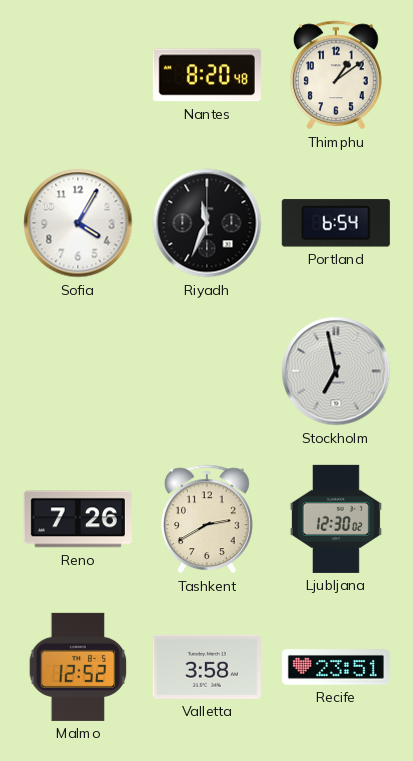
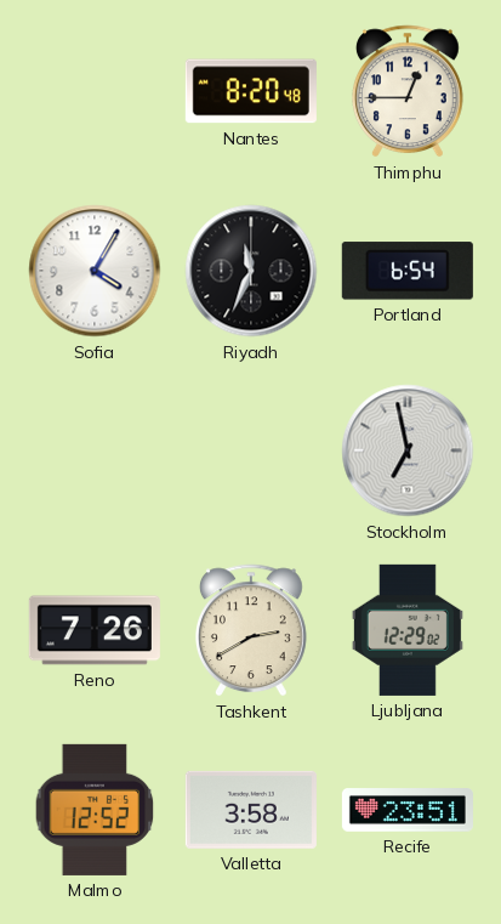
Thimphu: 1:09 -> 12:45
Ljubljana: 12:30 -> 12:29
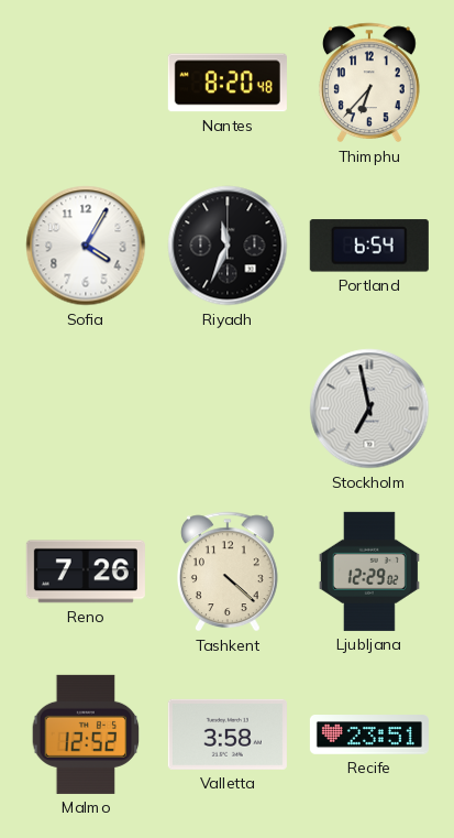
Thimphu: 12:45 -> 6:37
Tashkent: 2:40 -> 4:22
